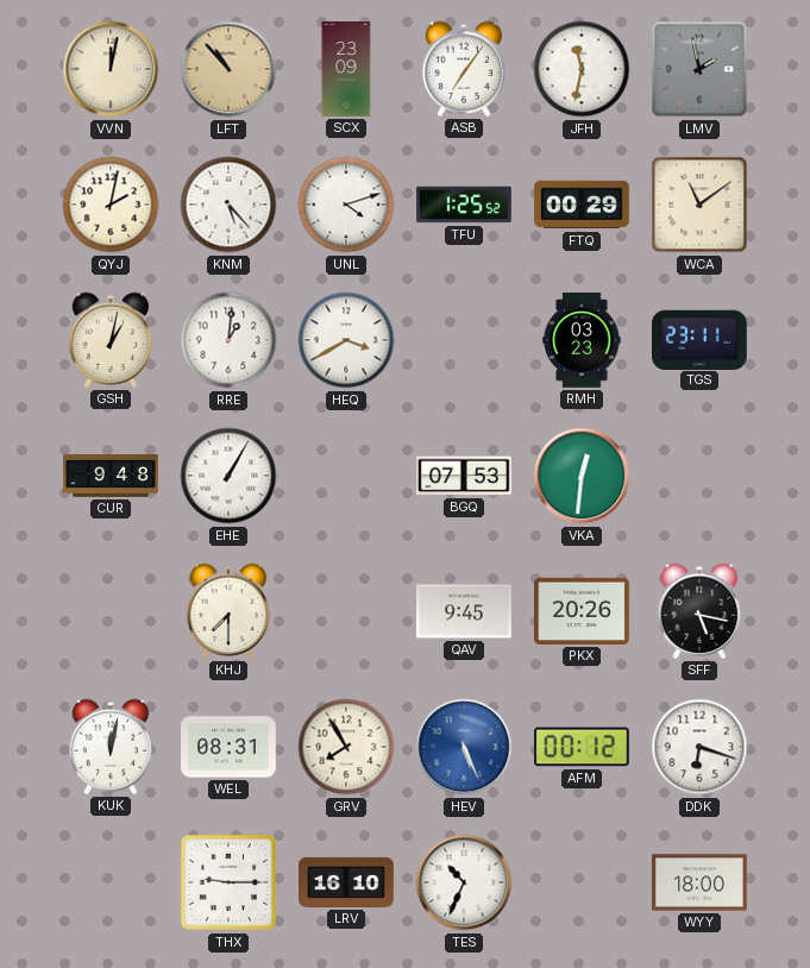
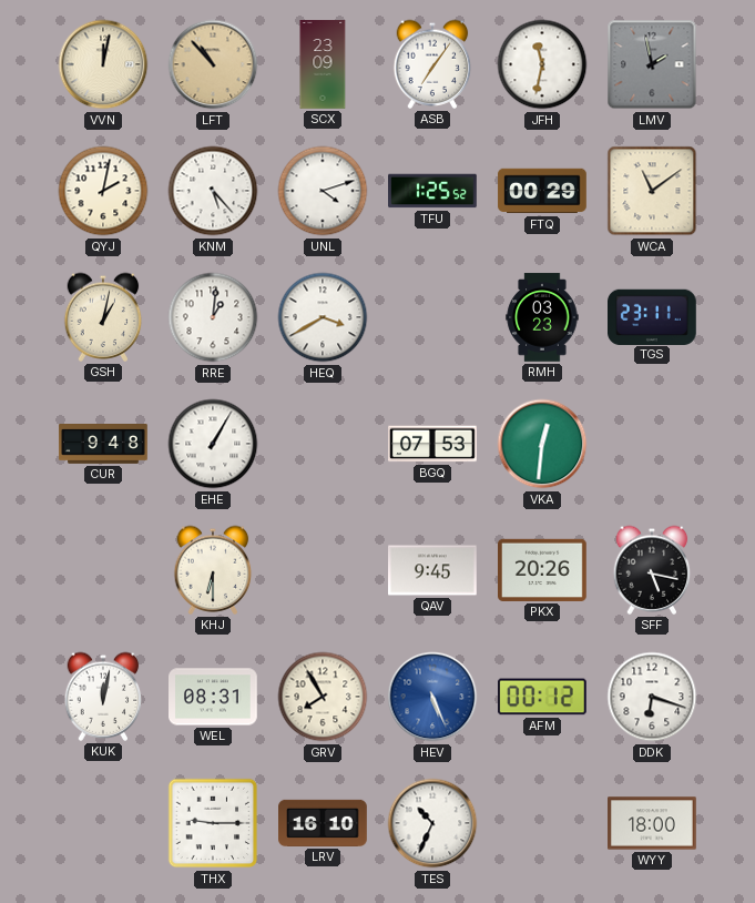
KHJ: 7:30 -> 6:30
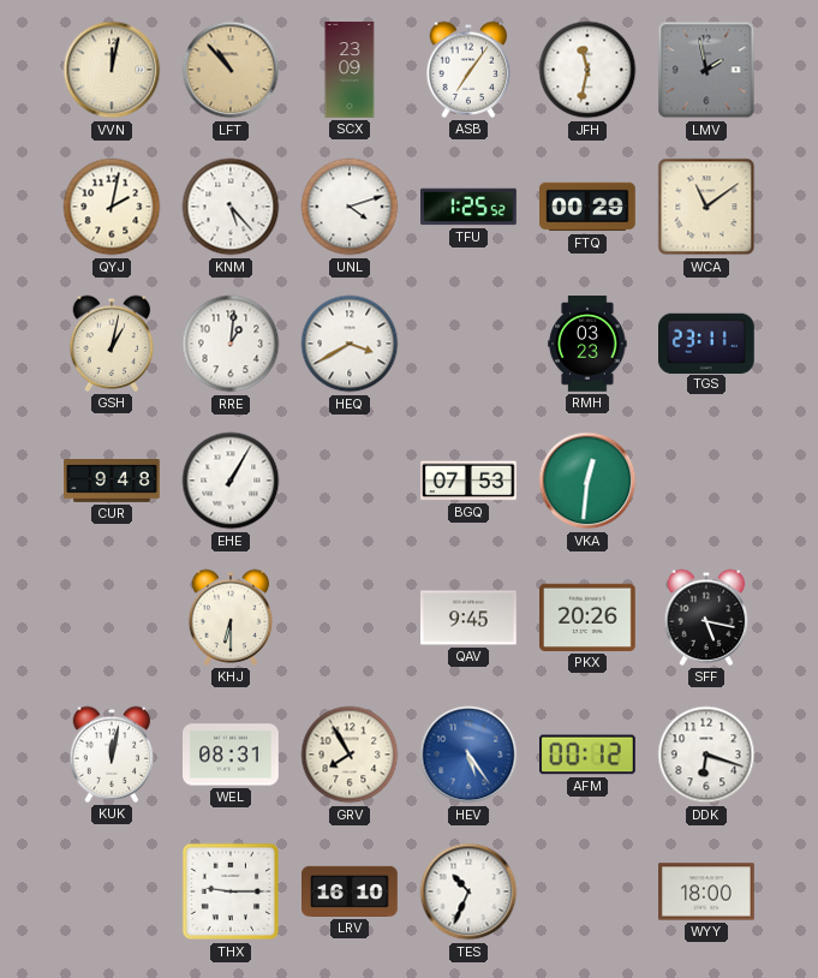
HEV: 5:26 -> 5:24
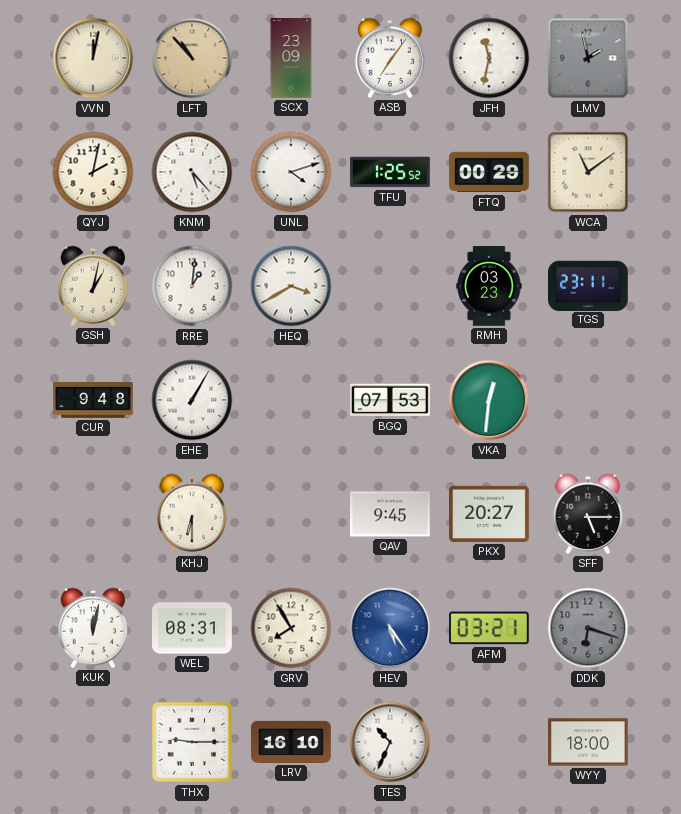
PKX: 20:26 -> 20:27
SFF: 5:17 -> 5:15
AFM: 00:12 -> 03:21
DDK dial: white -> grey
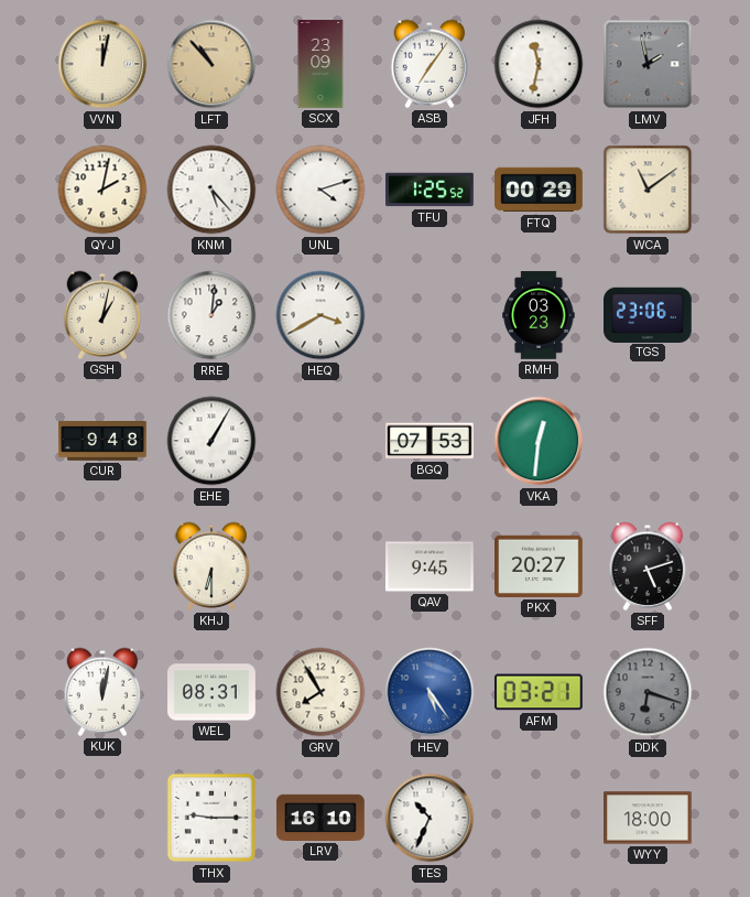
TGS: 23:11 -> 23:06
SFF: 5:15 -> 5:12
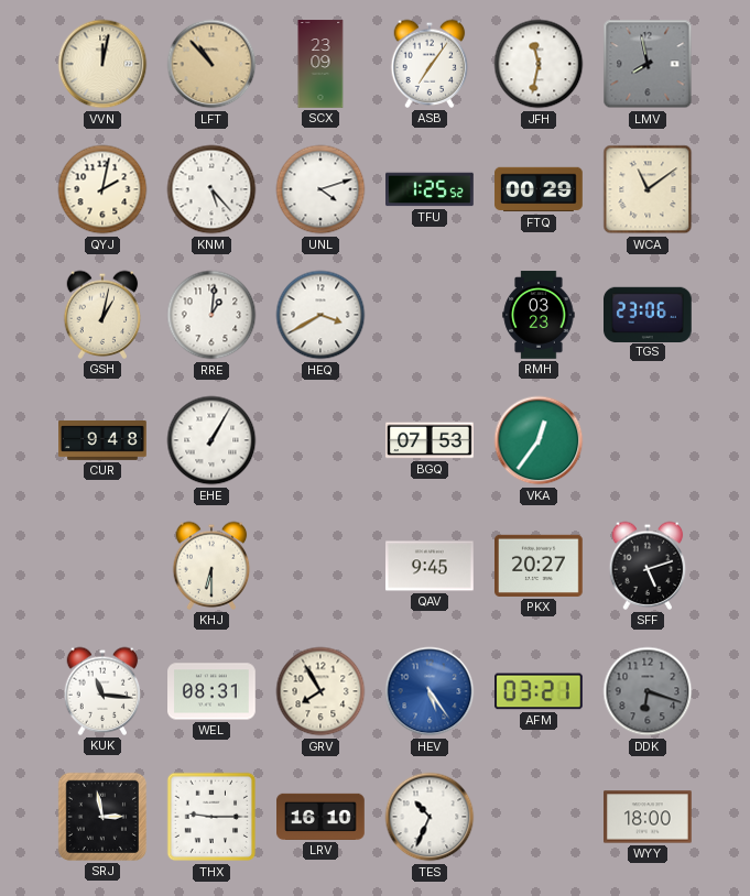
LMV: 1:58 -> 7:58
VKA: 12:31 -> 12:36
KUK: 12:02 -> 11:16
SRJ: none -> 2:58
